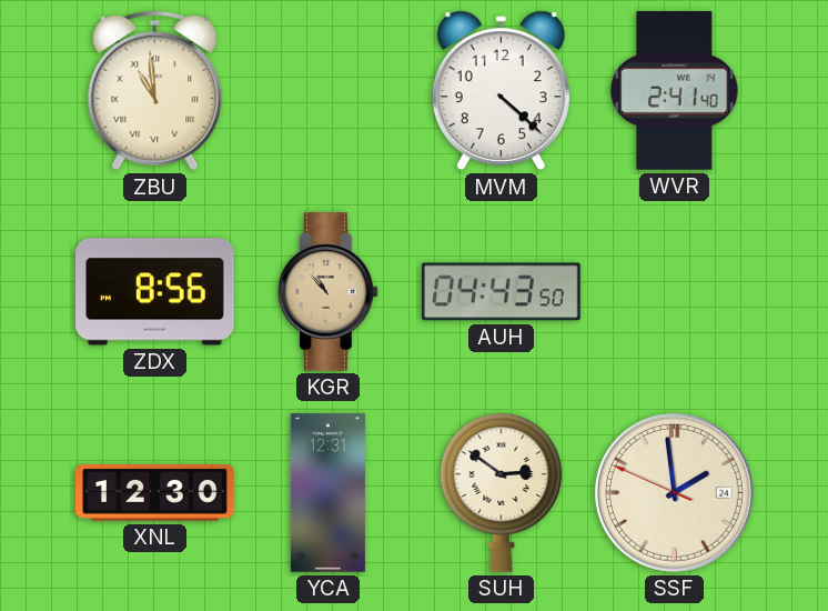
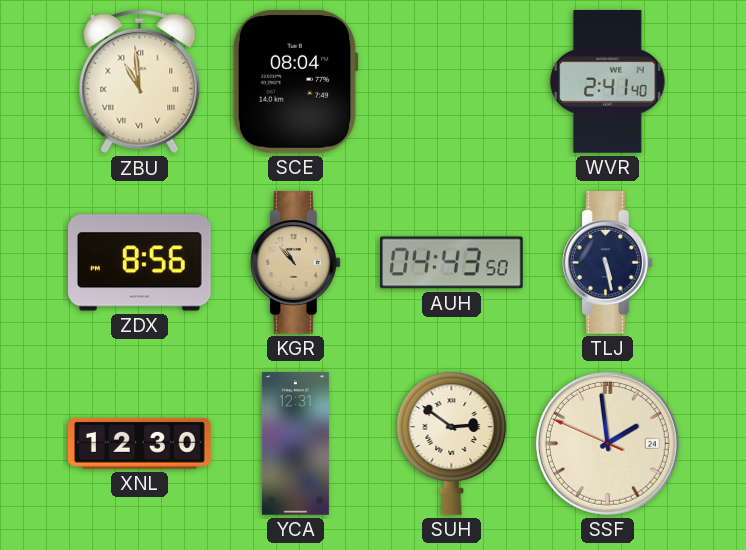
SCE: none -> 08:04
MVM: 4:22 -> none
TLJ: none -> 5:28
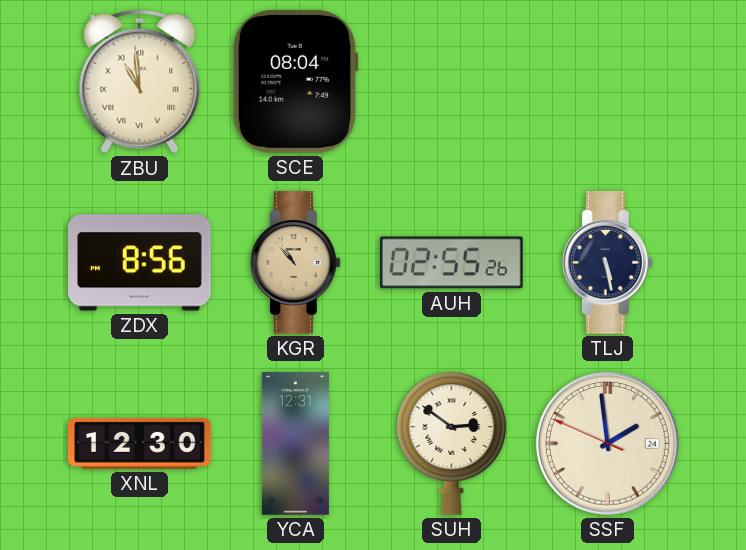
WVR: 2:41 -> none
AUH: 04:43 -> 02:55
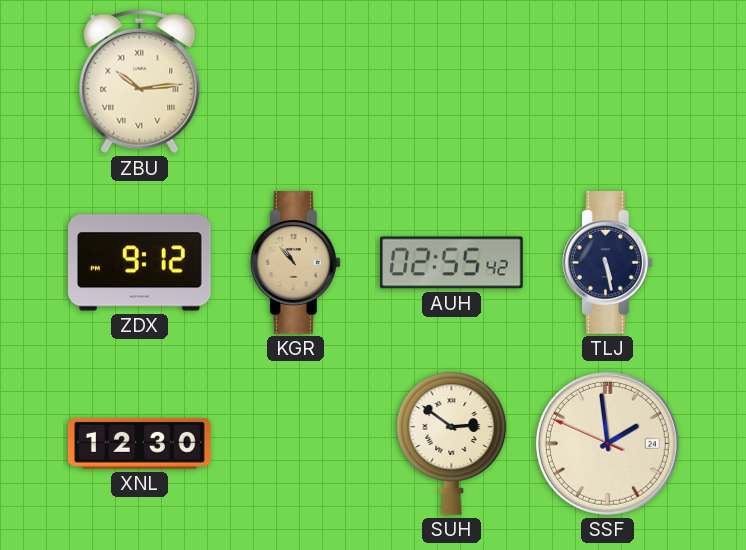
ZBU: 10:59 -> 10:14
SCE: 08:04 -> none
ZDX: 8:56 -> 9:12
AUH: 02:55:26 -> 02:55:42
YCA: 12:31 -> none
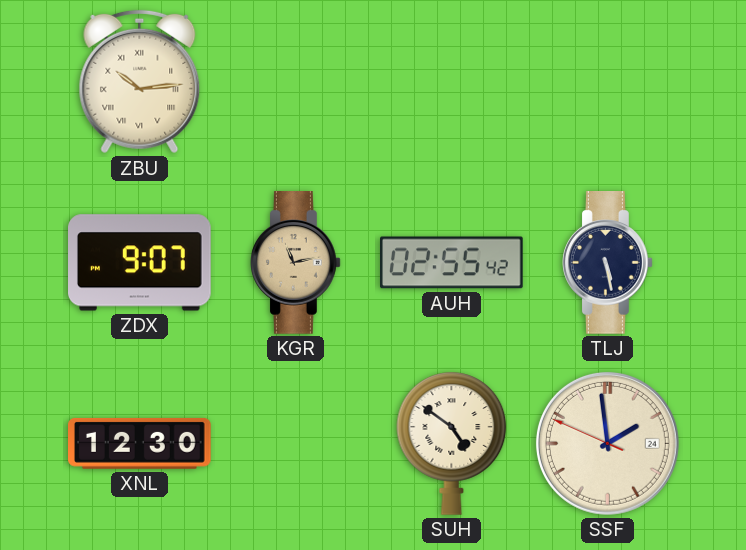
ZDX: 9:12 -> 9:07
KGR: 10:53 -> 11:13
SUH: 2:51 -> 4:51
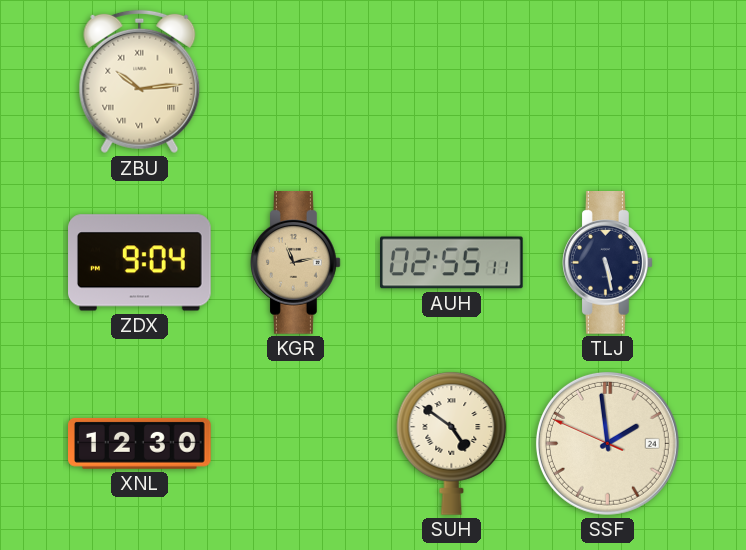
ZDX: 9:07 -> 9:04
AUH: 02:55:42 -> 02:55:11
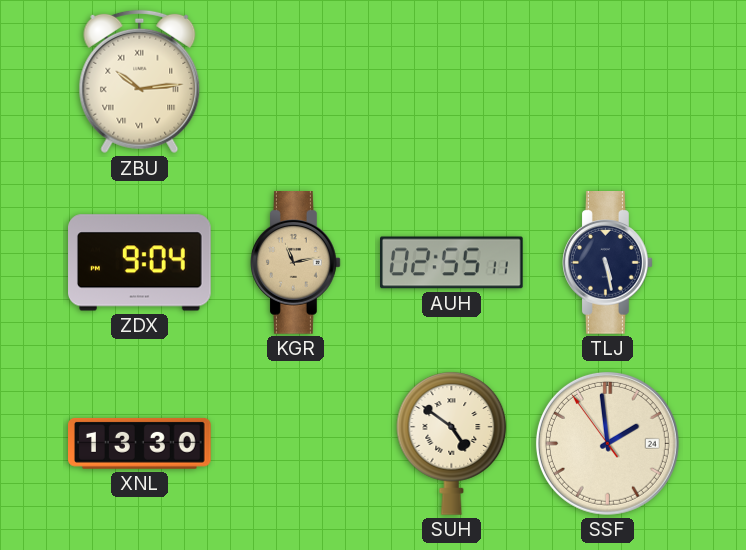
XNL: 12:30 -> 13:30
SSF: 1:58:49 -> 1:58:54
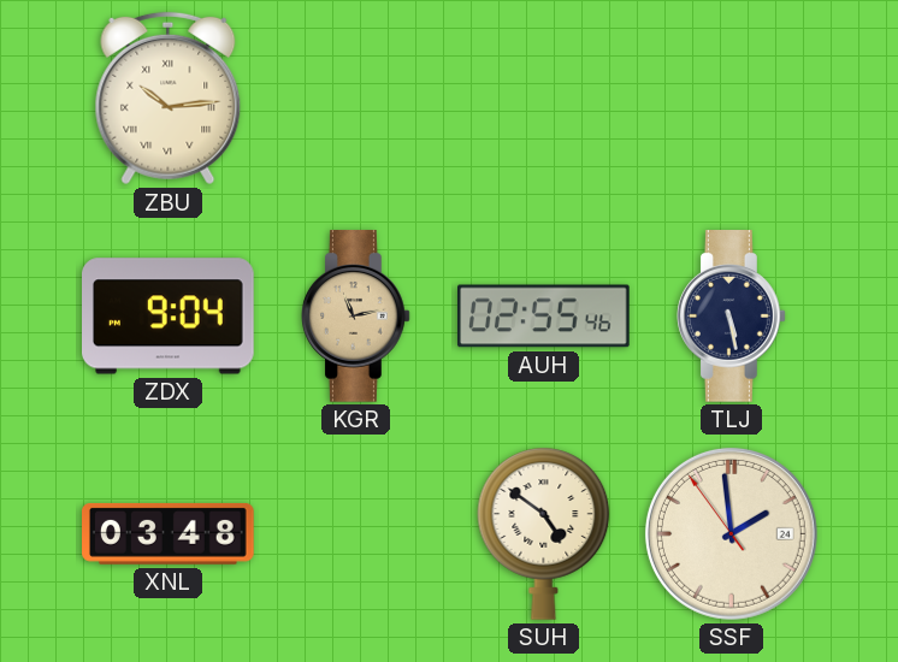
AUH: 02:55:11 -> 02:55:46
XNL: 13:30 -> 03:48
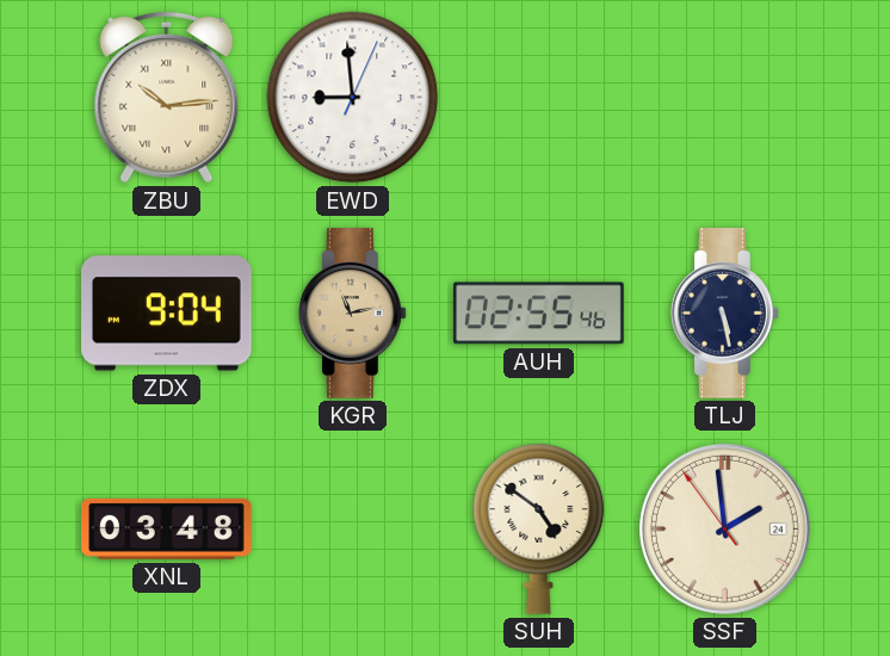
EWD: none -> 8:59
